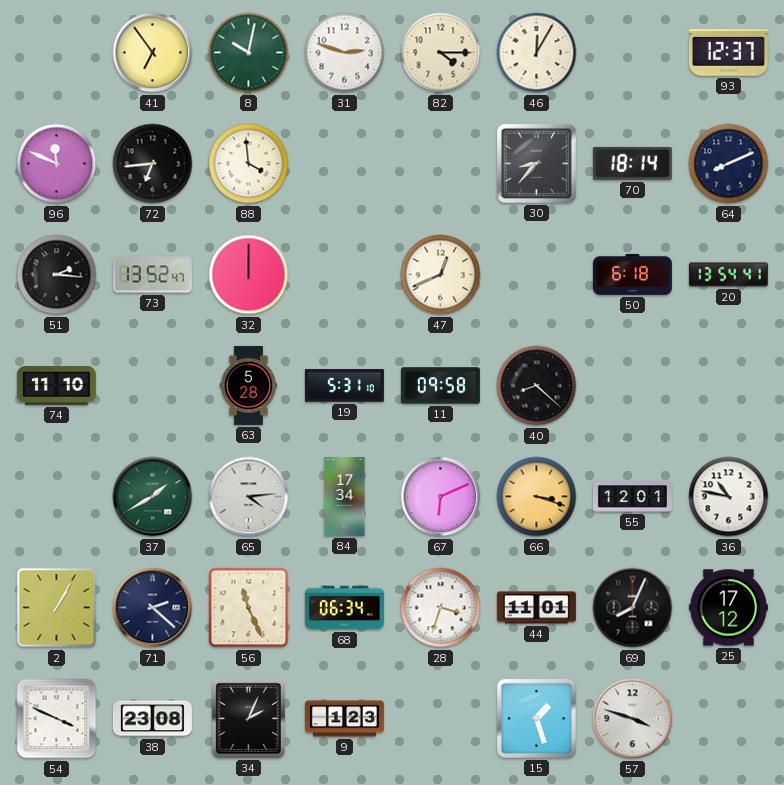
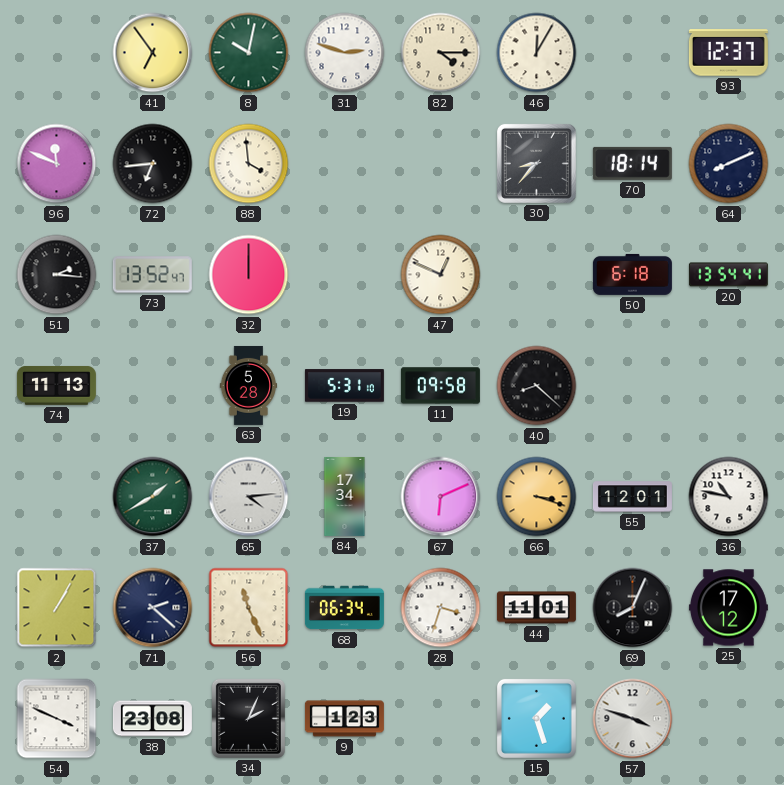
47: 12:41 -> 12:49
74: 11:10 -> 11:13
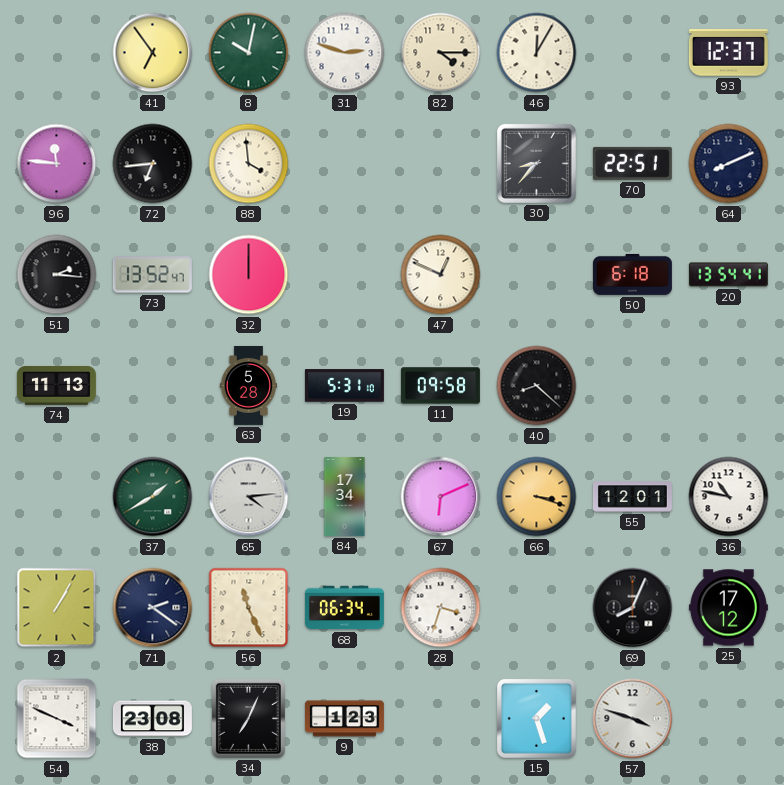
96: 11:49 -> 11:46
70: 18:14 -> 22:51
71: 2:22 -> 2:21
44: 11:01 -> none
34: 2:04 -> 7:04
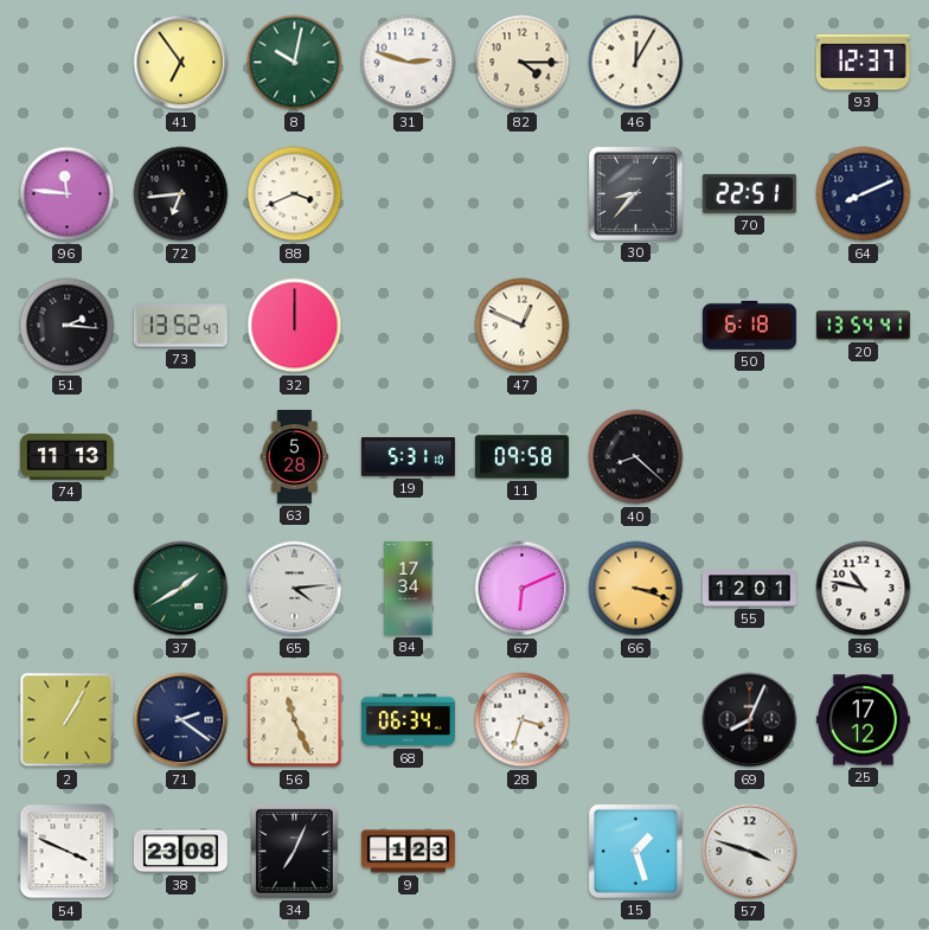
88: 3:59 -> 3:41
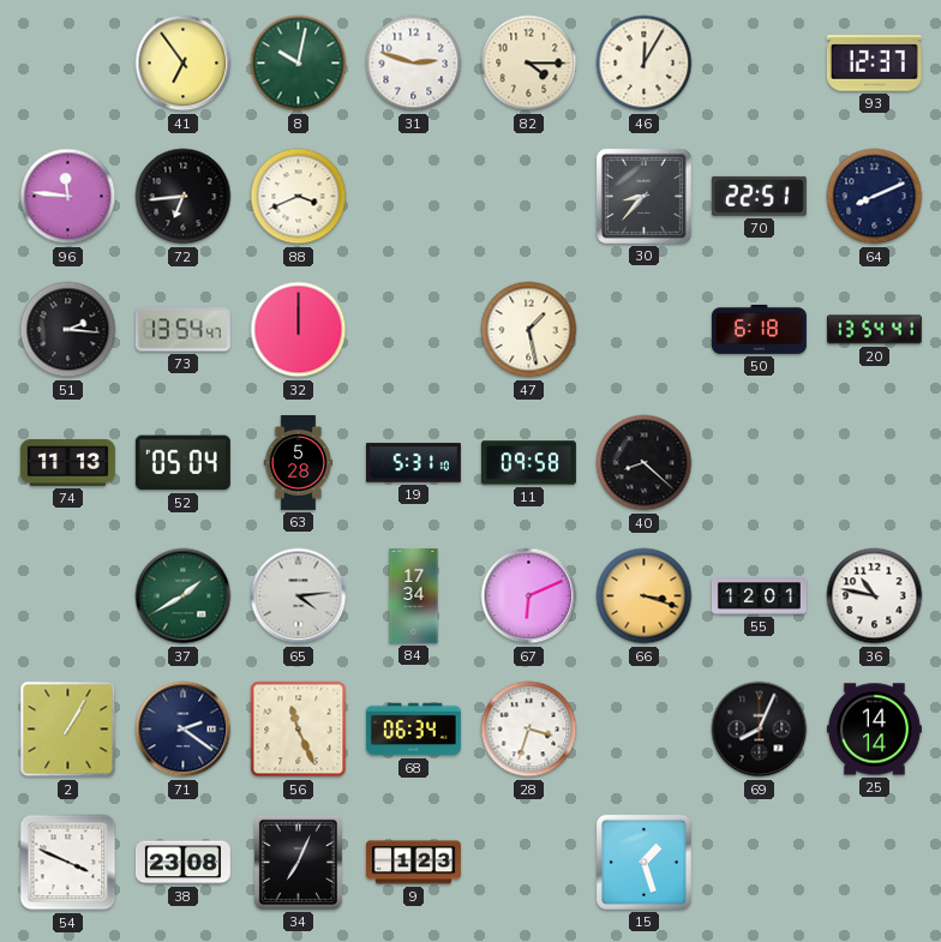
73: 13:52 -> 13:54
47: 12:49 -> 1:28
52: none -> 05:04
25: 17:12 -> 14:14
57: 3:48 -> none
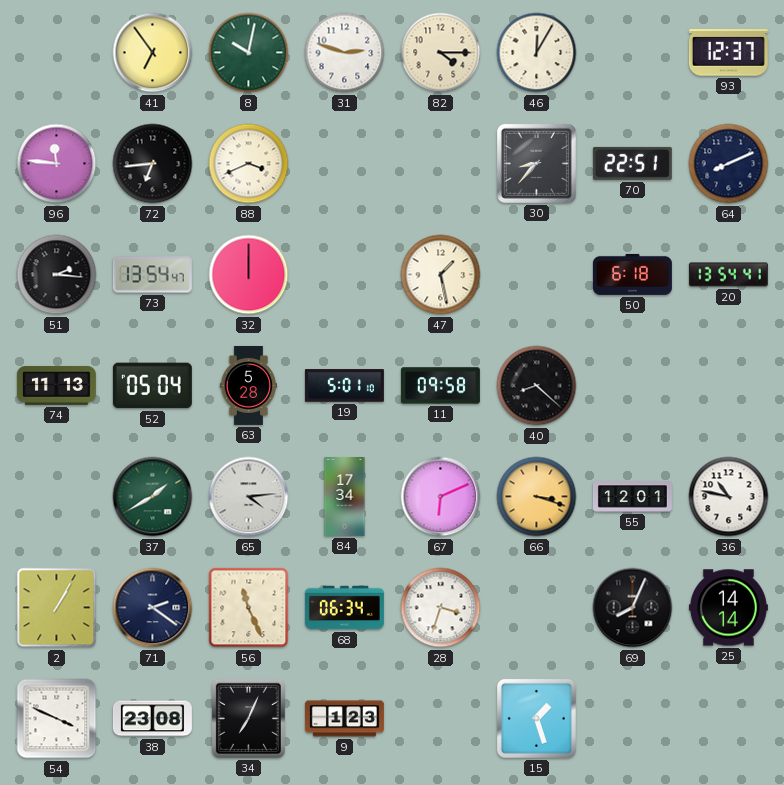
19: 5:31 -> 5:01
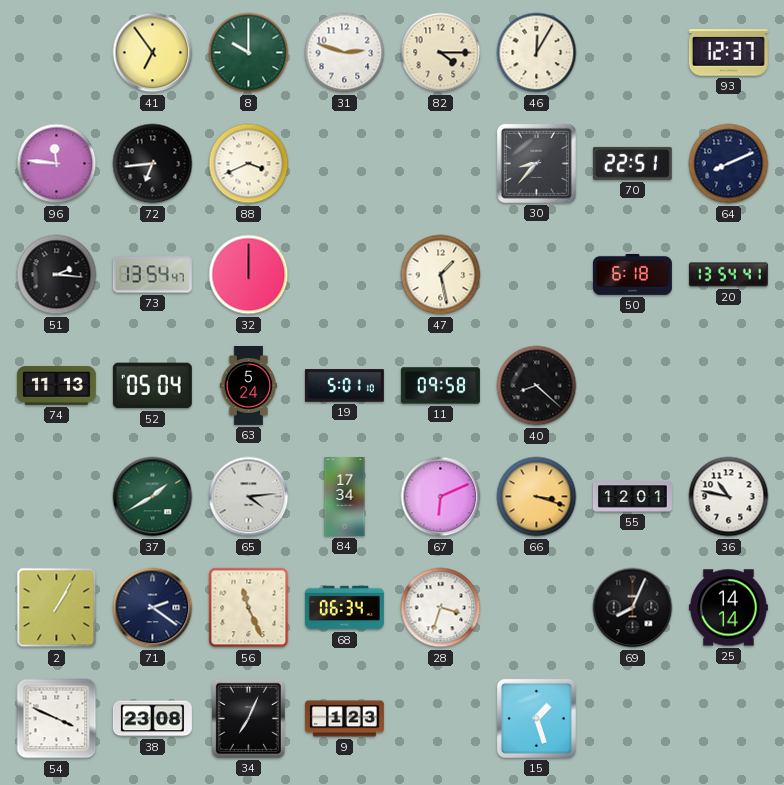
8: 10:02 -> 10:00
63: 5:28 -> 5:24
